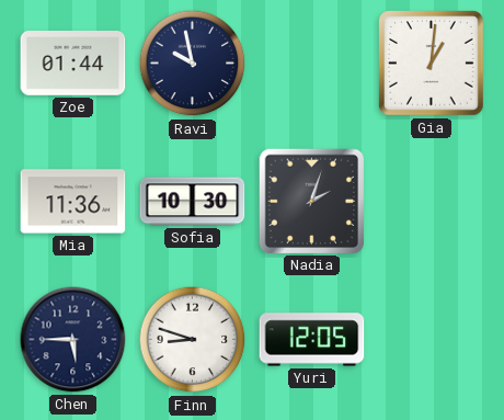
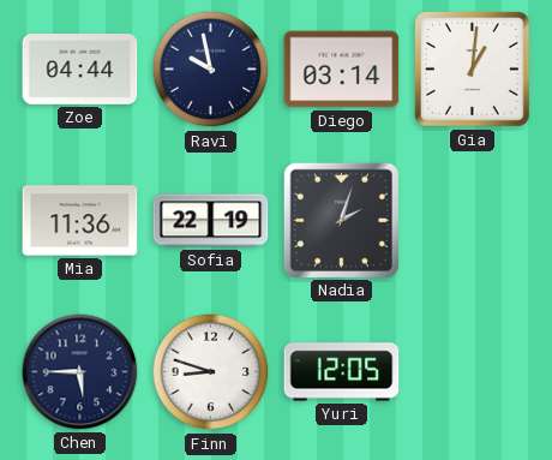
Zoe: 01:44 -> 04:44
Diego: none -> 03:14
Sofia: 10:30 -> 22:19
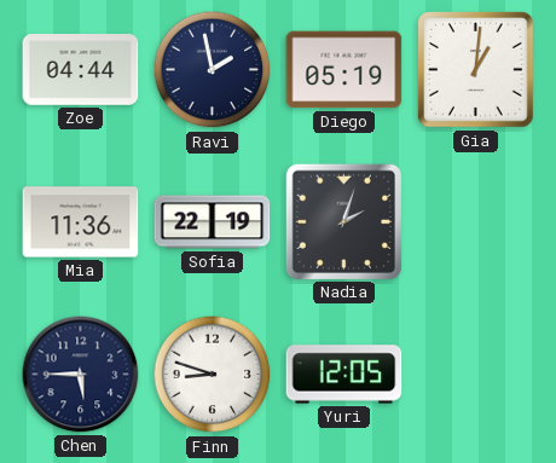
Ravi: 9:58 -> 1:58
Diego: 03:14 -> 05:19
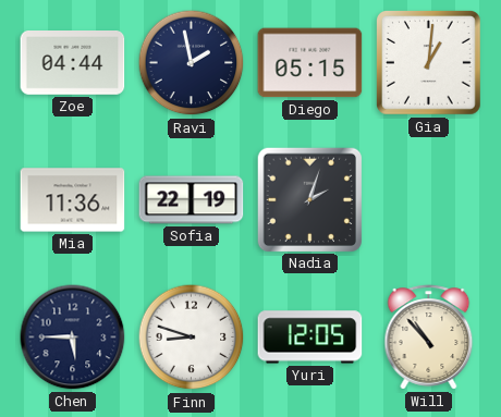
Diego: 05:19 -> 05:15
Will: none -> 10:53
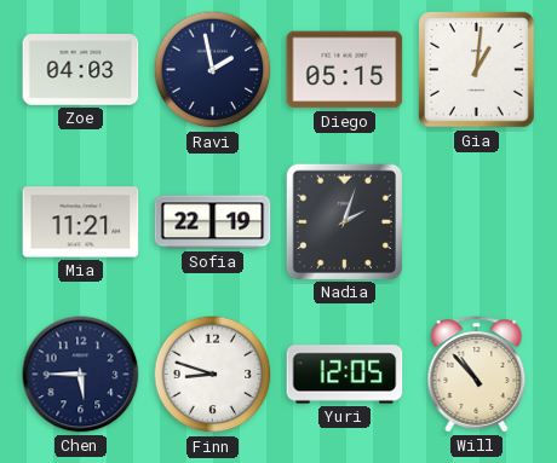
Zoe: 04:44 -> 04:03
Mia: 11:36 -> 11:21
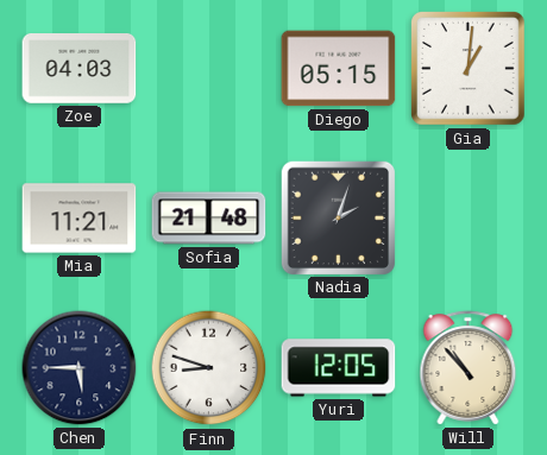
Ravi: 1:58 -> none
Sofia: 22:19 -> 21:48
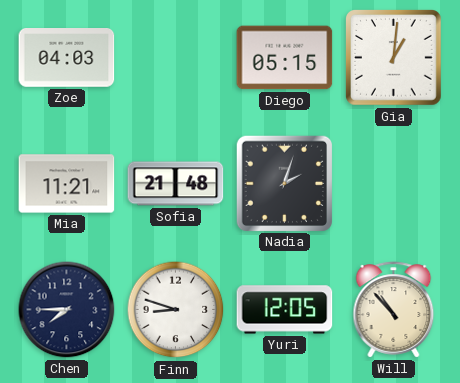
Chen: 5:45 -> 7:45
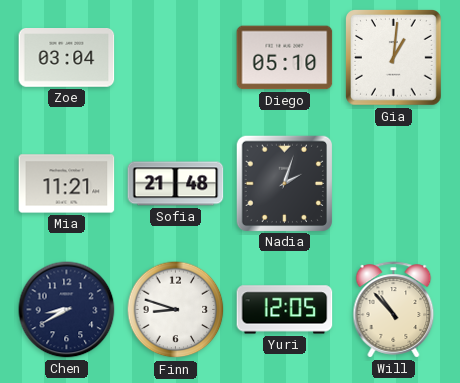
Zoe: 04:03 -> 03:04
Diego: 05:15 -> 05:10
Chen: 7:45 -> 8:40
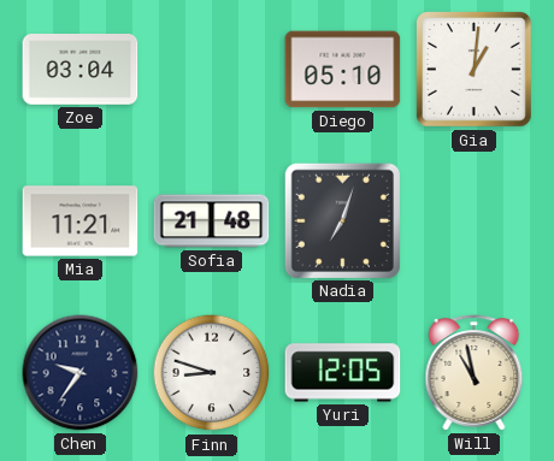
Nadia: 2:03 -> 7:03
Chen: 8:40 -> 9:36
Will: 10:53 -> 10:58
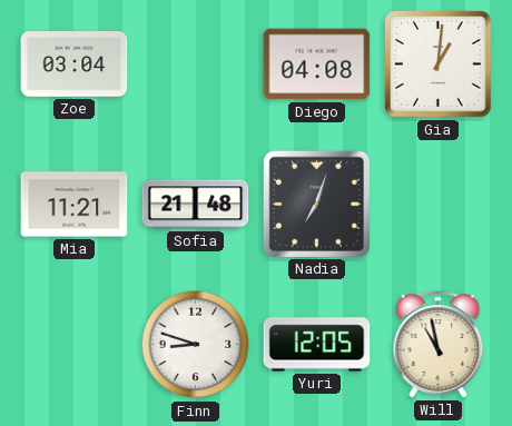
Diego: 05:10 -> 04:08
Chen: 9:36 -> none
